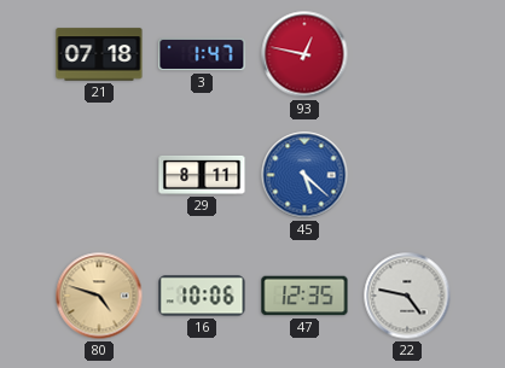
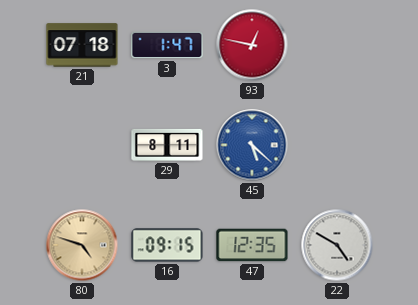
16: 10:06 -> 09:15
22: 4:47 -> 4:50
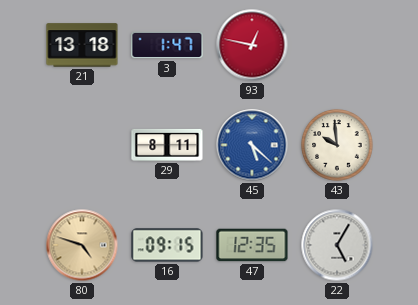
21: 07:18 -> 13:18
43: none -> 9:59
22: 4:50 -> 5:05
